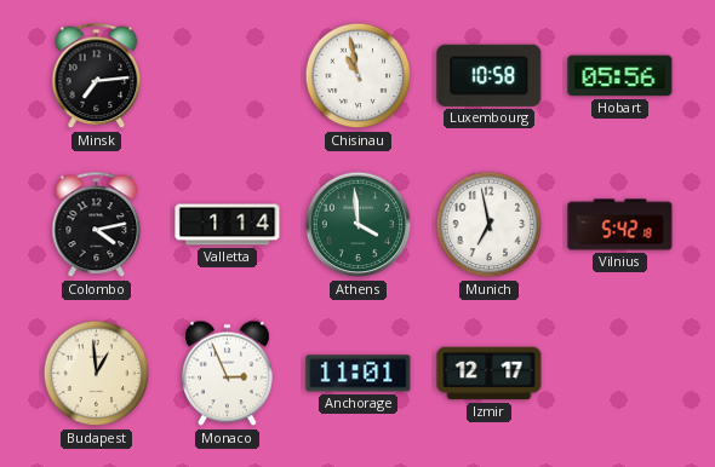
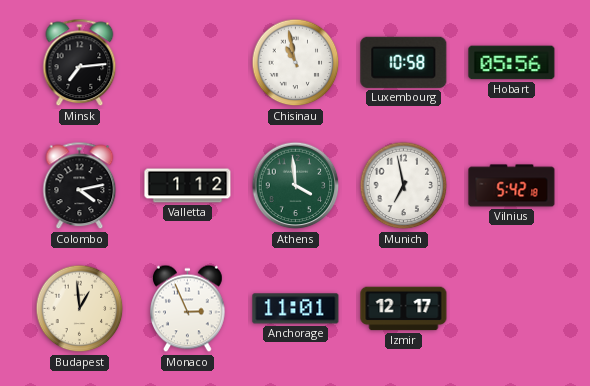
Valletta: 1:14 -> 1:12
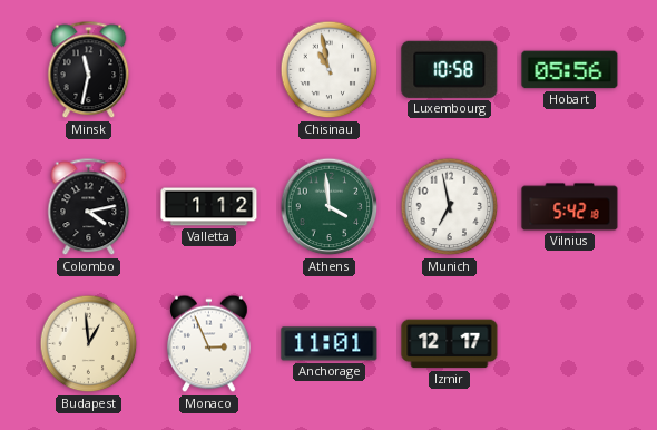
Minsk: 7:14 -> 11:32
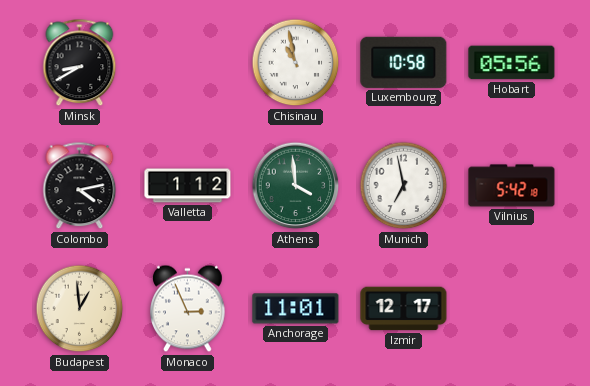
Minsk: 11:32 -> 8:40
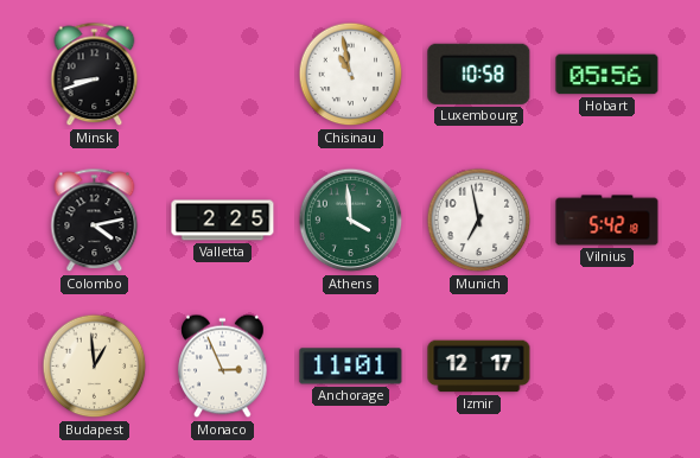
Minsk: 8:40 -> 8:42
Valletta: 1:12 -> 2:25
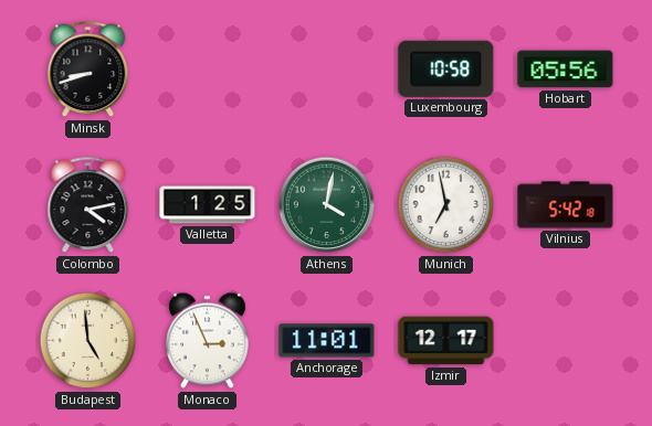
Chisinau: 10:58 -> none
Valletta: 2:25 -> 1:25
Athens: 3:59 -> 4:02
Budapest: 12:59 -> 4:59
